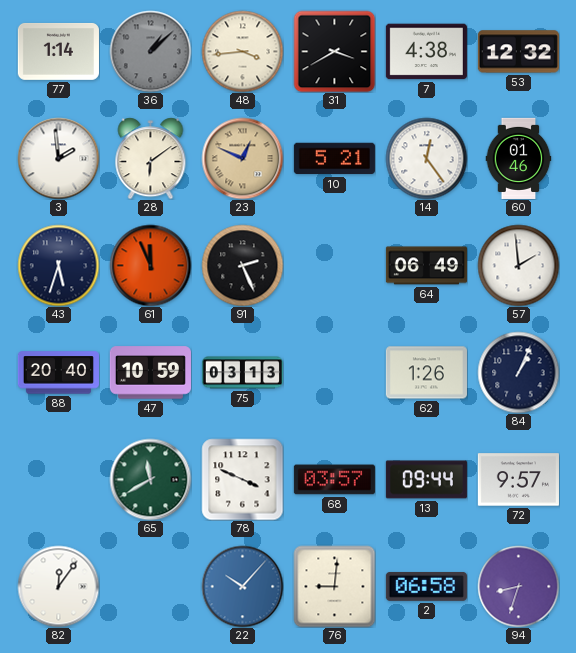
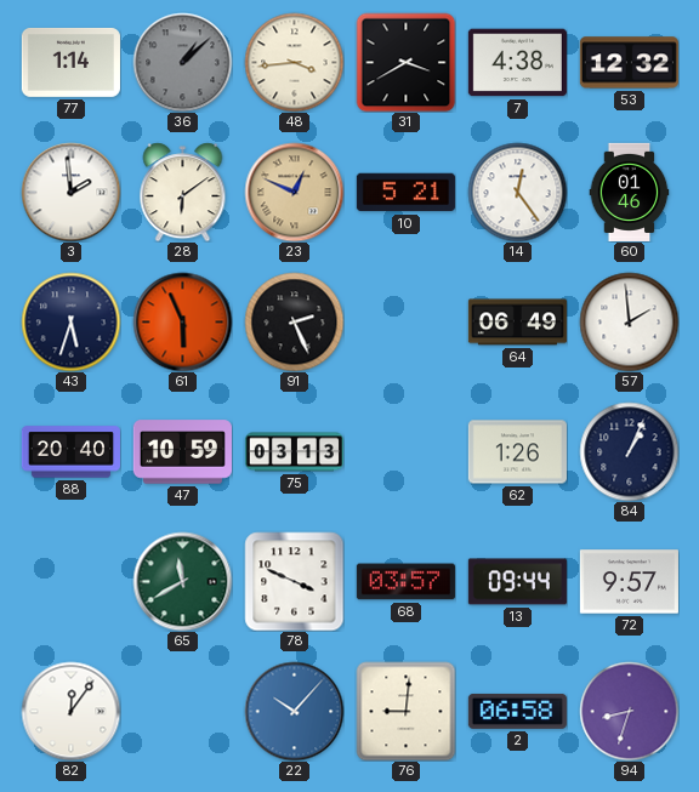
61: 11:56 -> 5:56
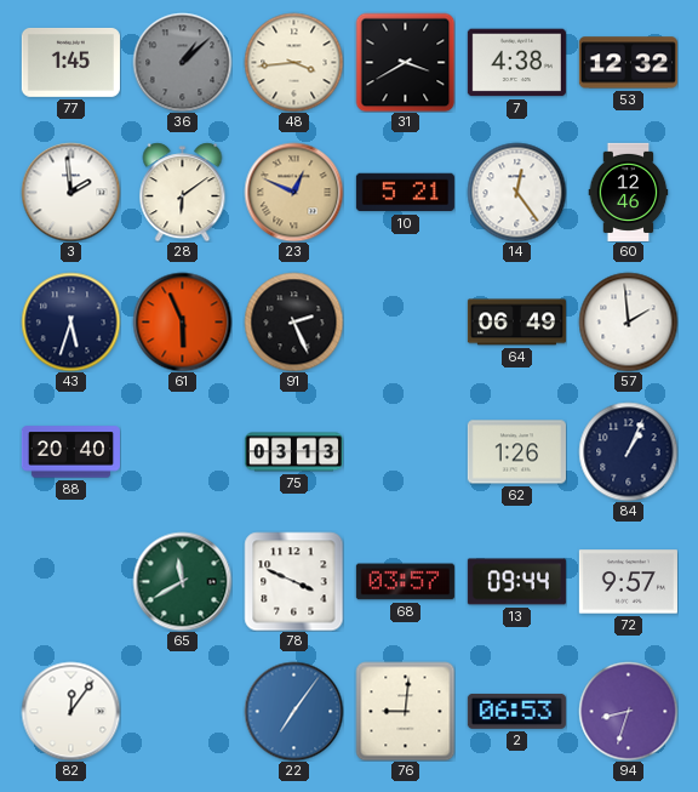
77: 1:14 -> 1:45
60: 01:46 -> 12:46
47: 10:59 -> none
22: 10:07 -> 7:06
2: 06:58 -> 06:53
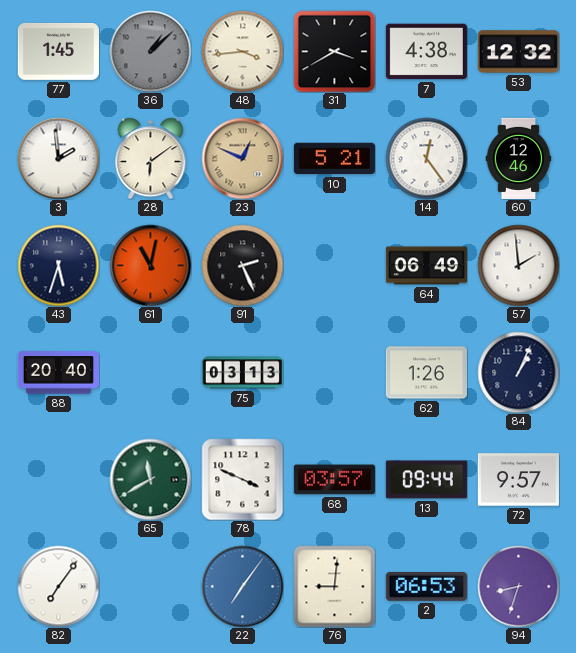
61: 5:56 -> 11:02
82: 12:06 -> 7:06
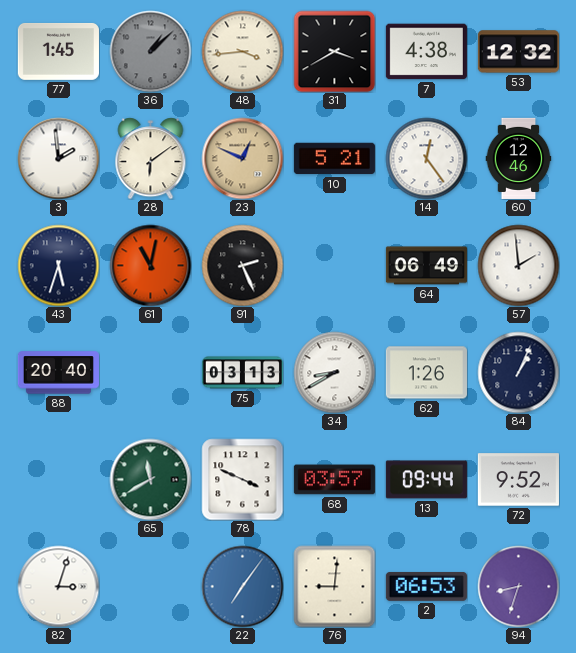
34: none -> 8:40
72: 9:57 -> 9:52
82: 7:06 -> 3:03
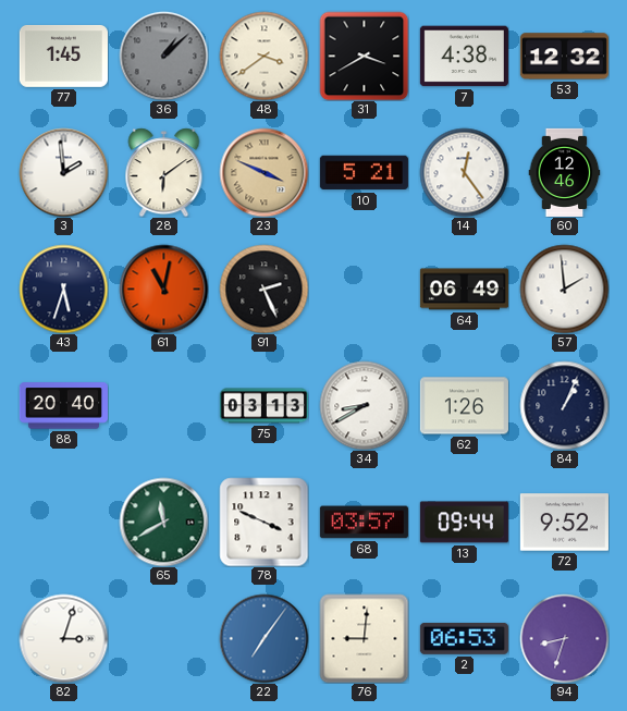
48: 3:44 -> 3:39
23: 12:49 -> 3:49
